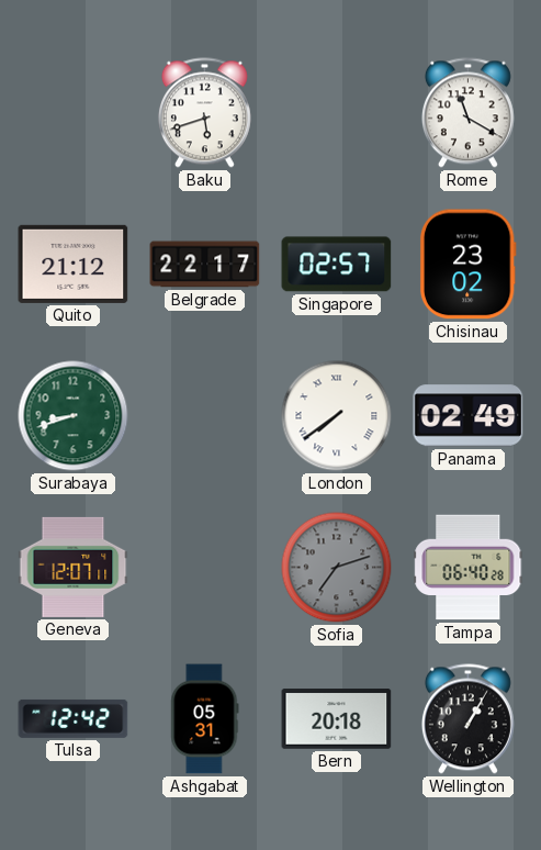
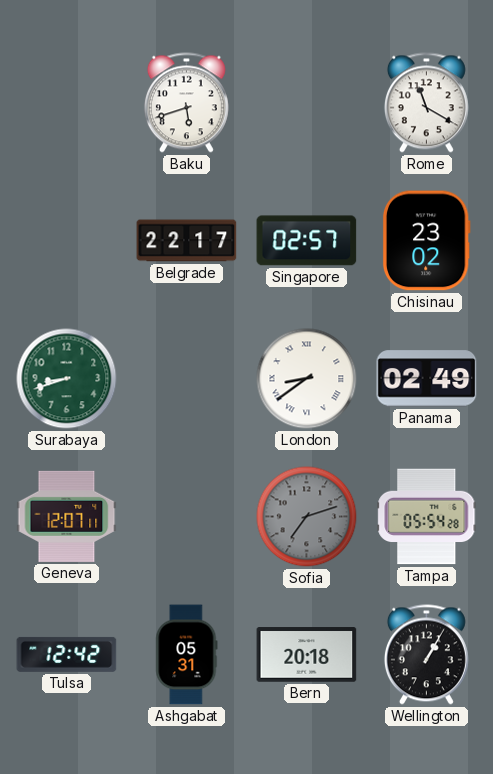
Quito: 21:12 -> none
London: 7:39 -> 8:39
Tampa: 06:40 -> 05:54
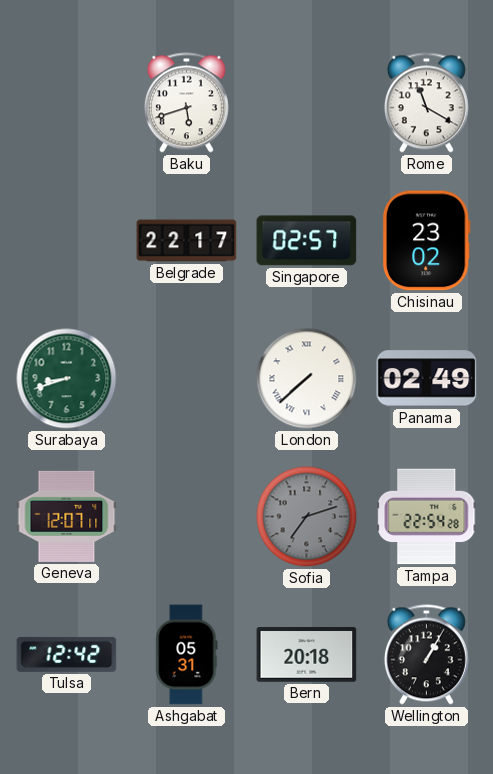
London: 8:39 -> 7:38
Tampa: 05:54 -> 22:54
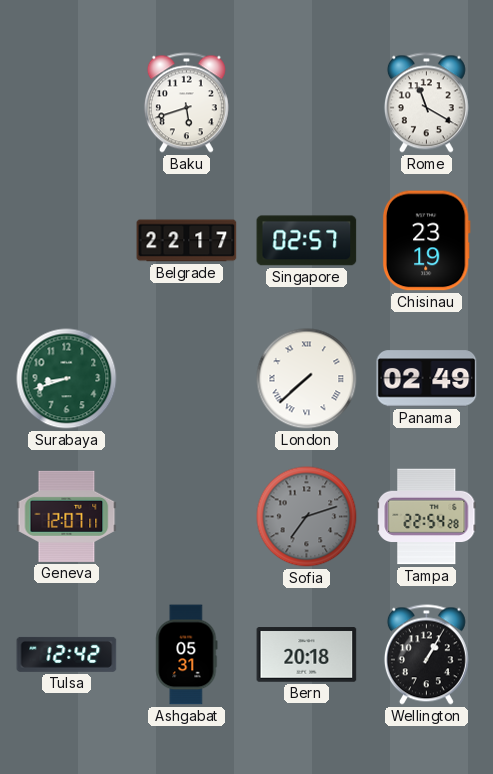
Chisinau: 23:02 -> 23:19
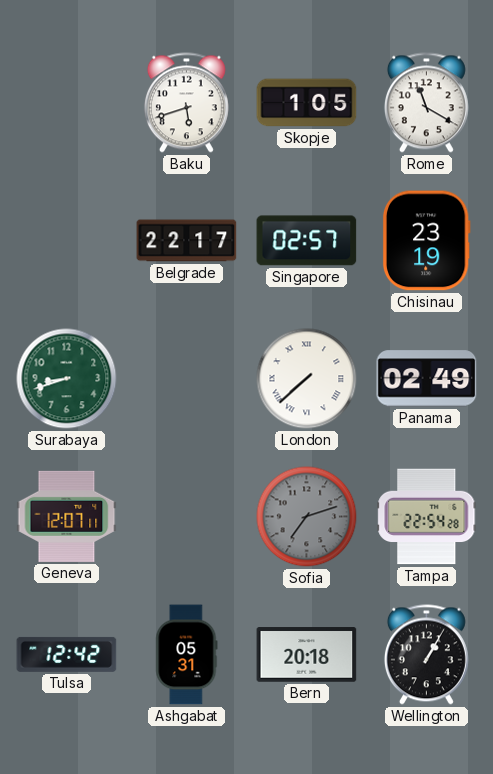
Skopje: none -> 1:05
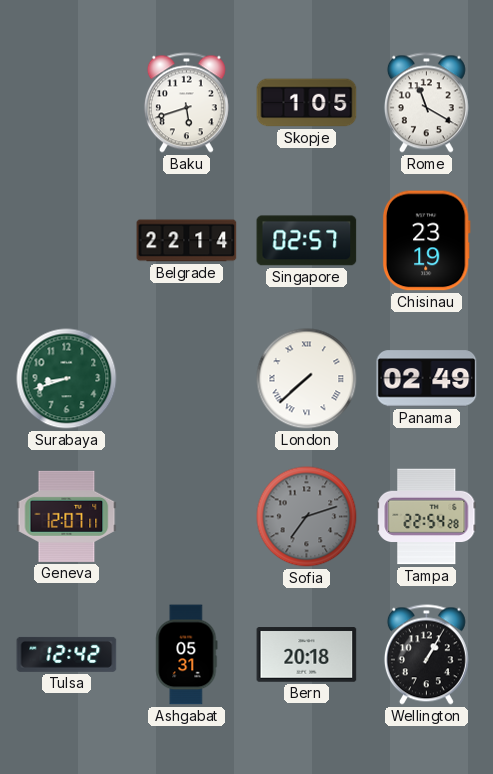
Belgrade: 22:17 -> 22:14
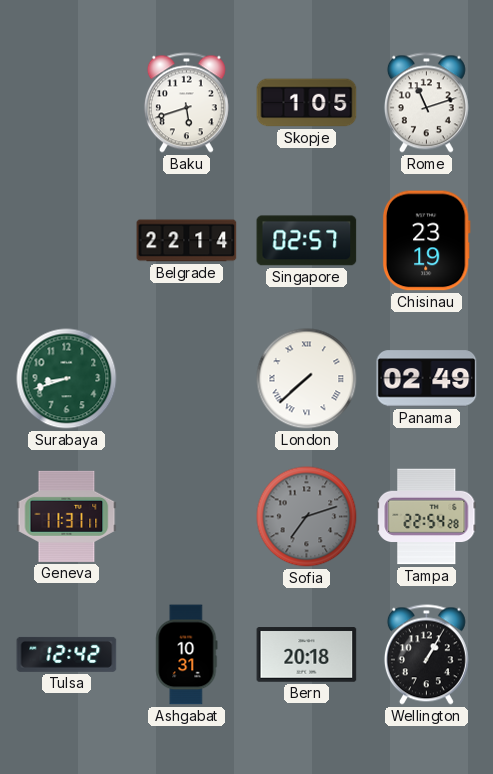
Rome: 11:20 -> 11:12
Geneva: 12:07 -> 11:31
Ashgabat: 05:31 -> 10:31
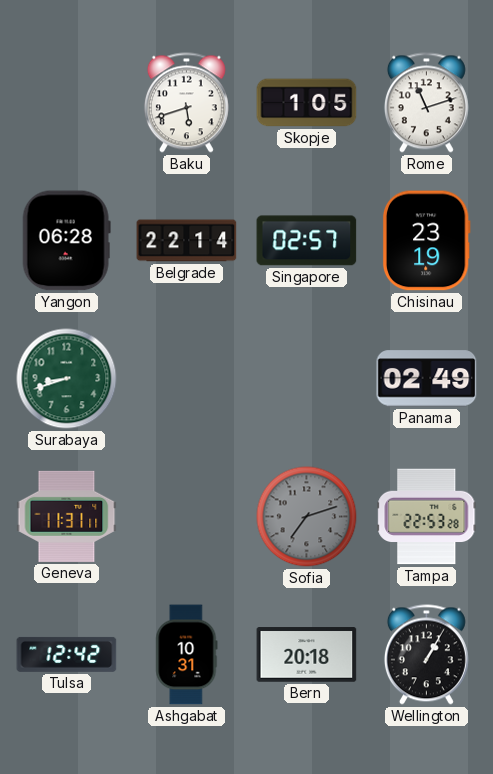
Yangon: none -> 06:28
London: 7:38 -> none
Tampa: 22:54 -> 22:53
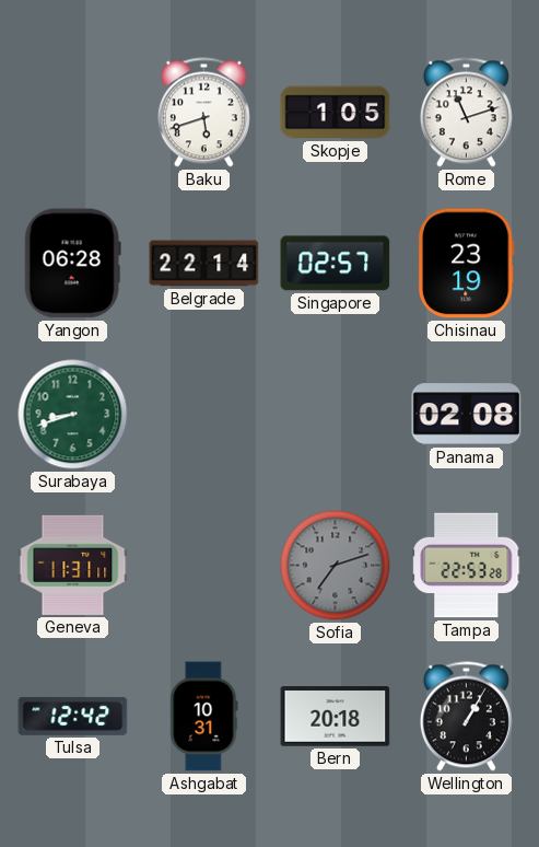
Panama: 02:49 -> 02:08
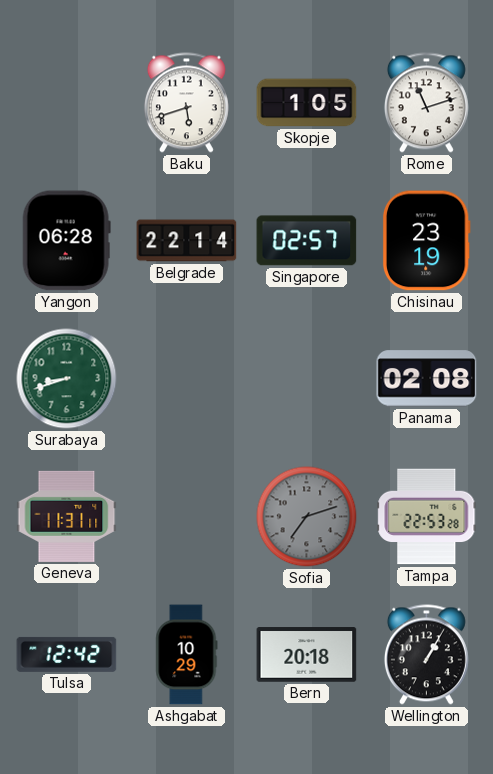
Ashgabat: 10:31 -> 10:29
